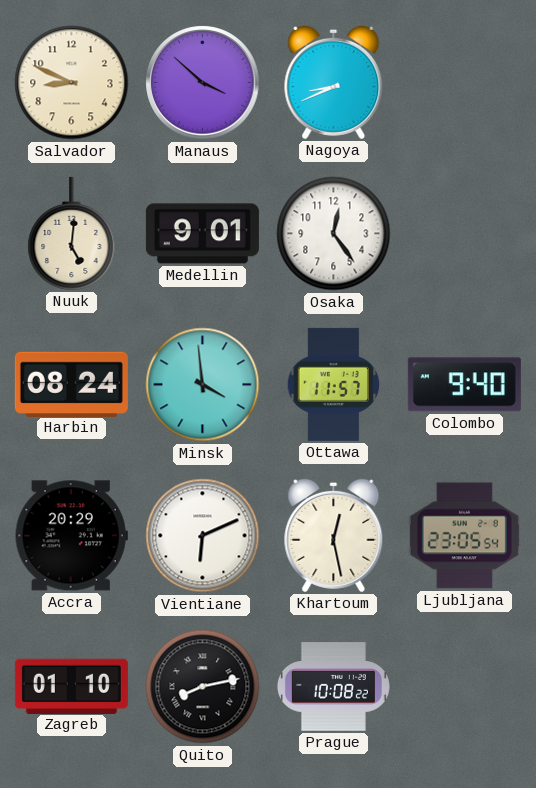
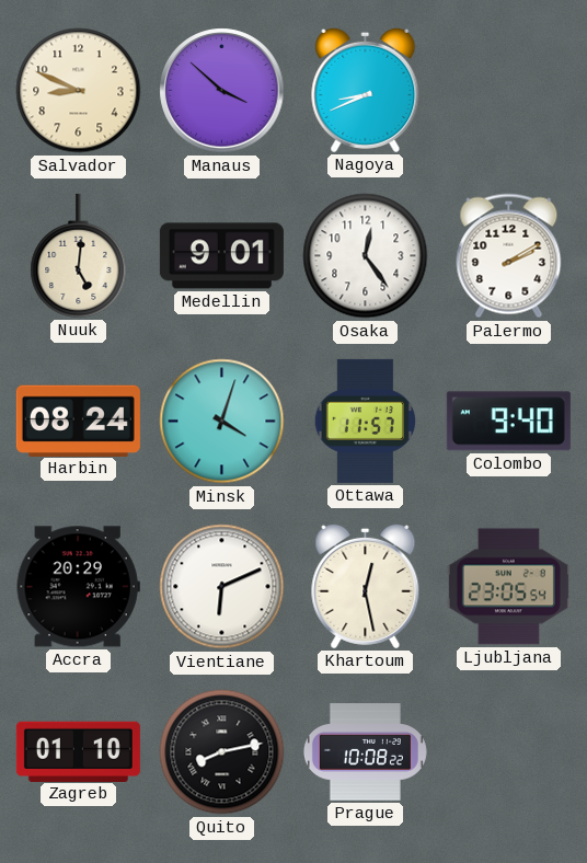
Palermo: none -> 2:10
Minsk: 3:59 -> 4:03
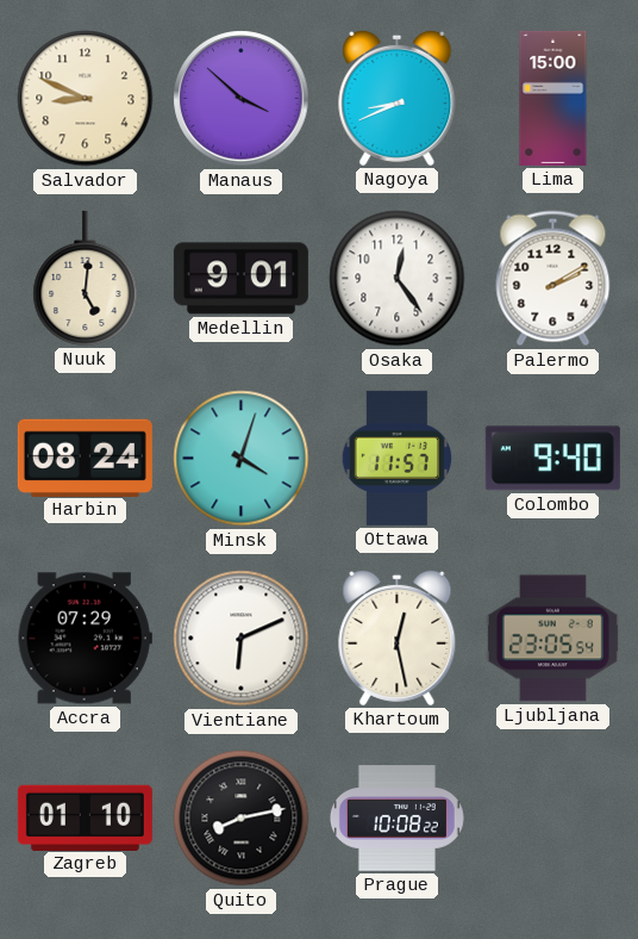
Lima: none -> 15:00
Accra: 20:29 -> 07:29
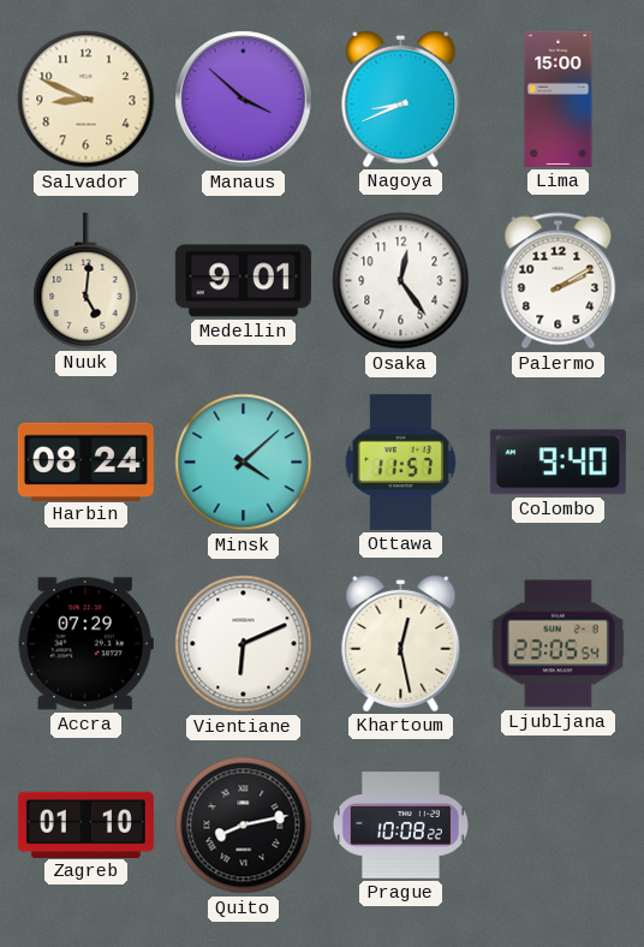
Minsk: 4:03 -> 4:08
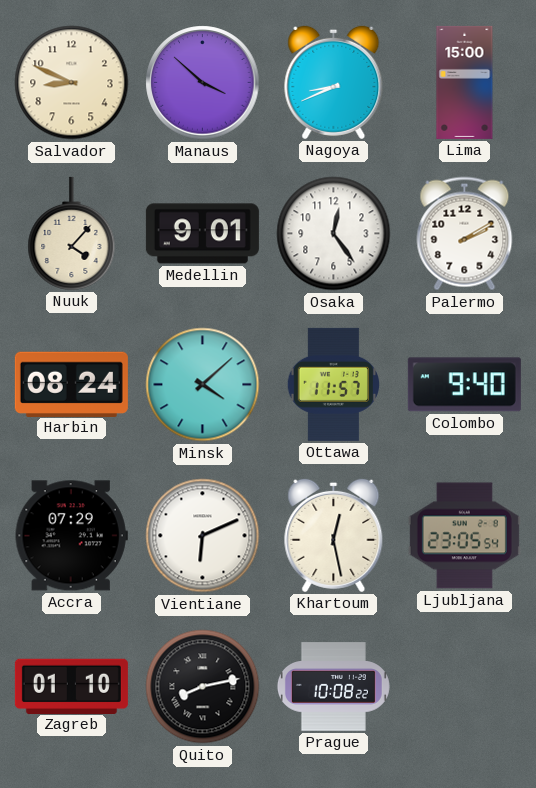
Nuuk: 5:01 -> 4:07
